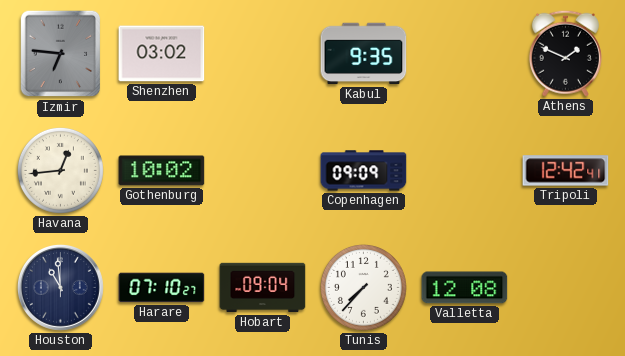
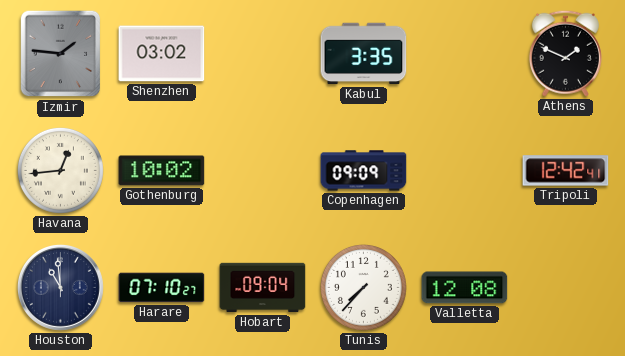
Izmir: 6:46 -> 1:46
Kabul: 9:35 -> 3:35
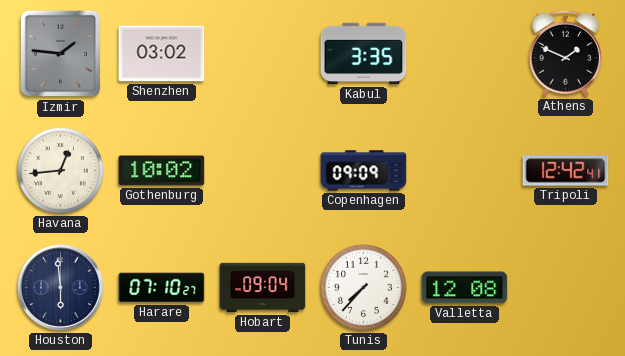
Houston: 10:59 -> 5:59
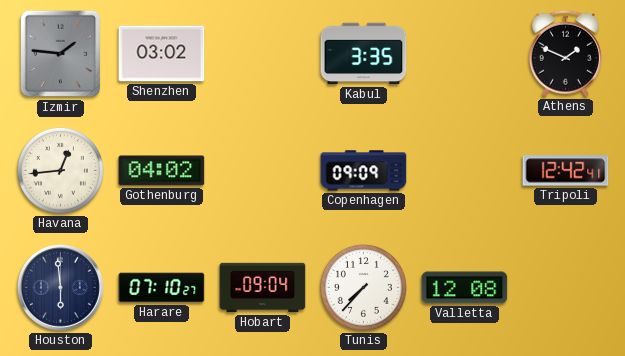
Gothenburg: 10:02 -> 04:02
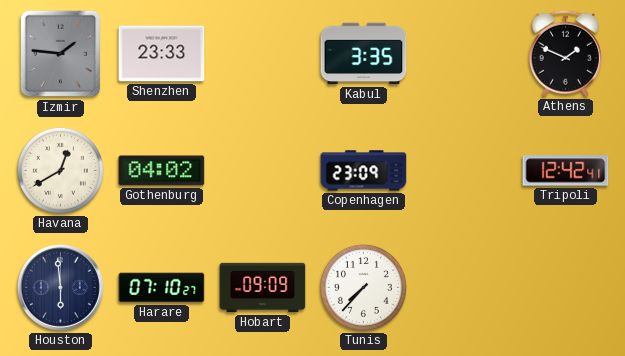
Shenzhen: 03:02 -> 23:33
Havana: 12:44 -> 12:40
Copenhagen: 09:09 -> 23:09
Hobart: 09:04 -> 09:09
Valletta: 12:08 -> none
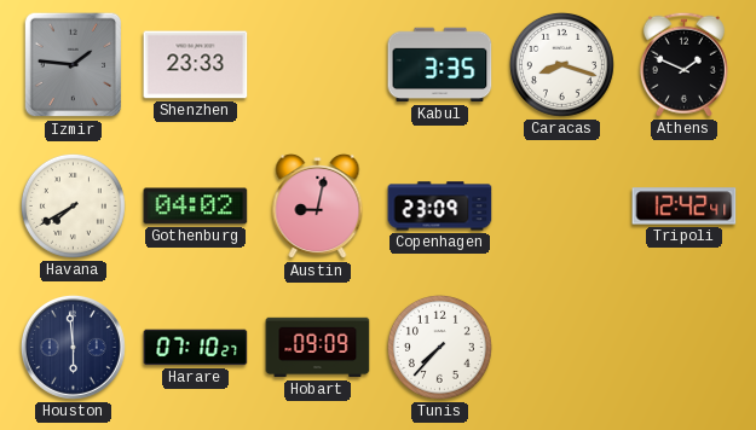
Caracas: none -> 8:18
Havana: 12:40 -> 7:40
Austin: none -> 9:02
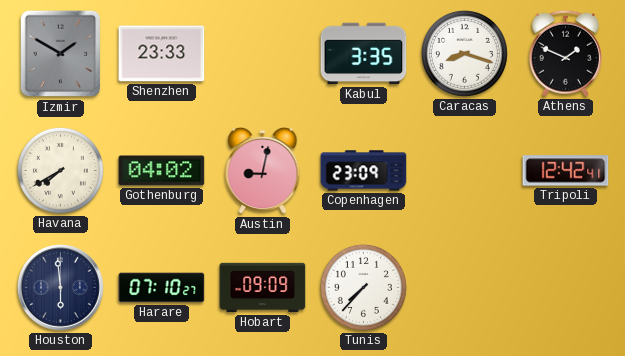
Izmir: 1:46 -> 1:50
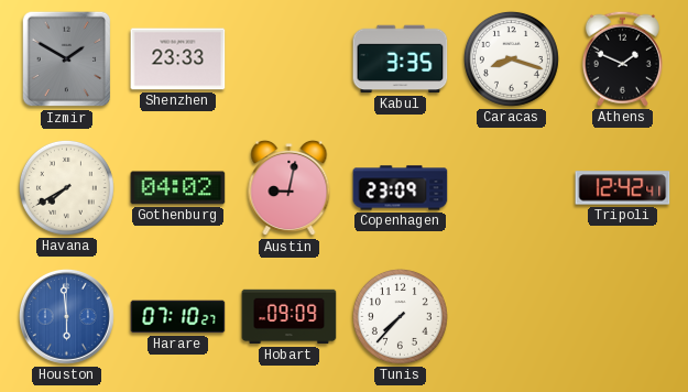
Houston dial: navy -> blue
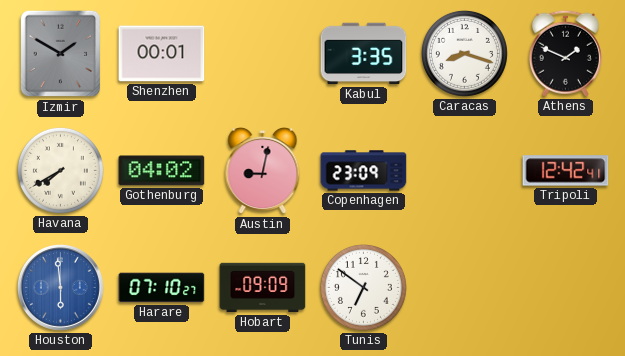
Shenzhen: 23:33 -> 00:01
Tunis: 7:37 -> 6:51
